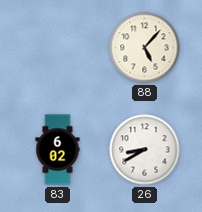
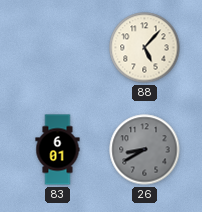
83: 6:02 -> 6:01
26 dial: white -> grey
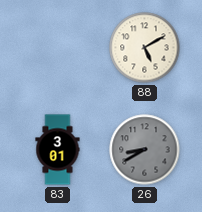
88: 5:07 -> 5:10
83: 6:01 -> 3:01
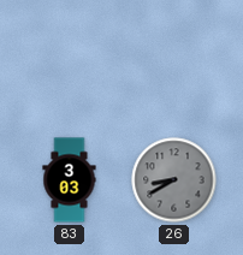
88: 5:10 -> none
83: 3:01 -> 3:03
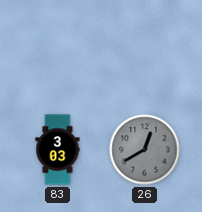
26: 8:40 -> 12:40
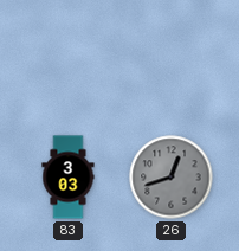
26: 12:40 -> 12:42
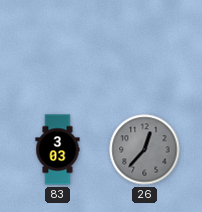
26: 12:42 -> 12:37
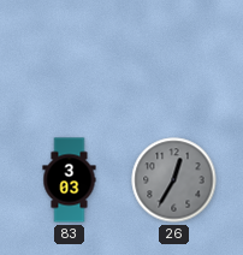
26: 12:37 -> 12:35
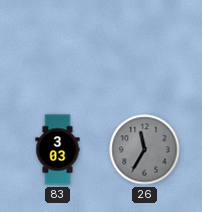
26: 12:35 -> 11:35
